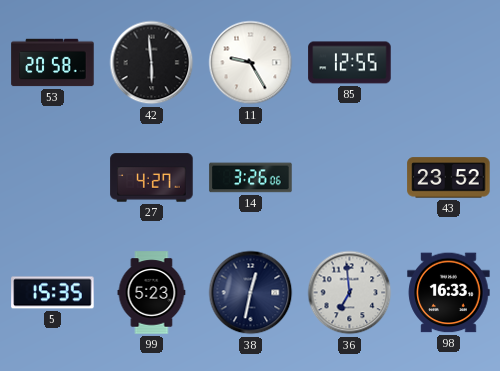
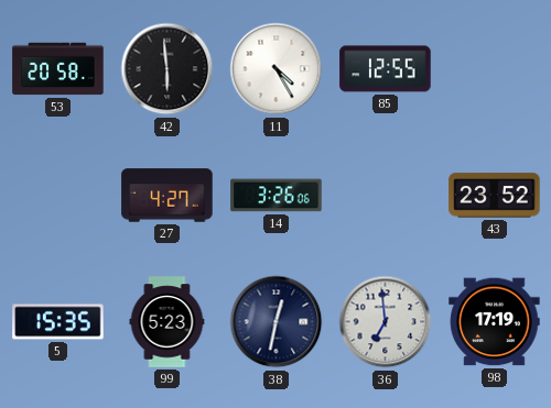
11: 9:25 -> 4:25
98: 16:33 -> 17:19
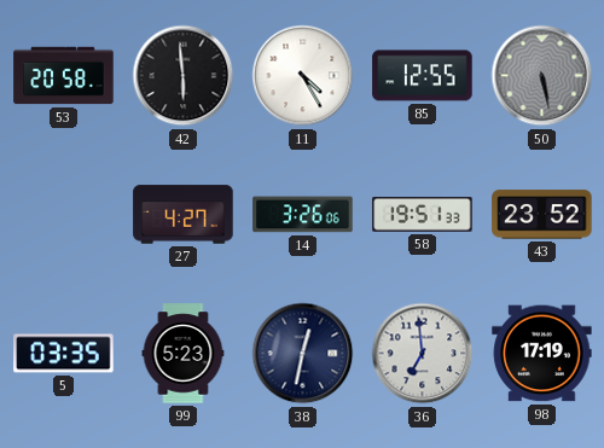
50: none -> 5:28
58: none -> 19:51
5: 15:35 -> 03:35
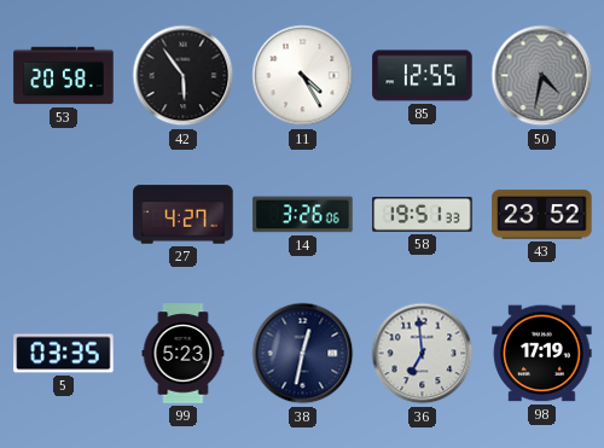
42: 5:59 -> 5:54
50: 5:28 -> 4:32
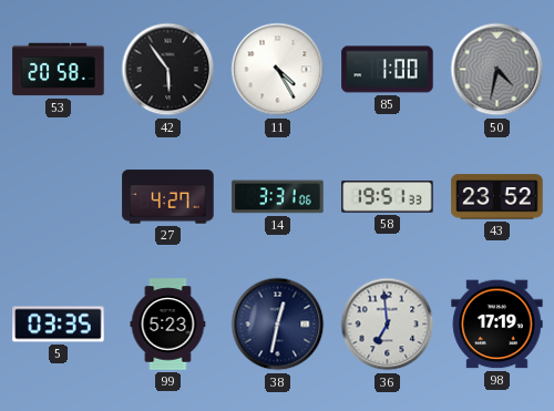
85: 12:55 -> 1:00
14: 3:26 -> 3:31
